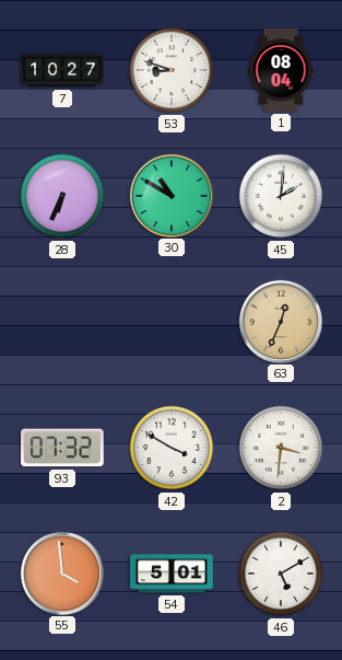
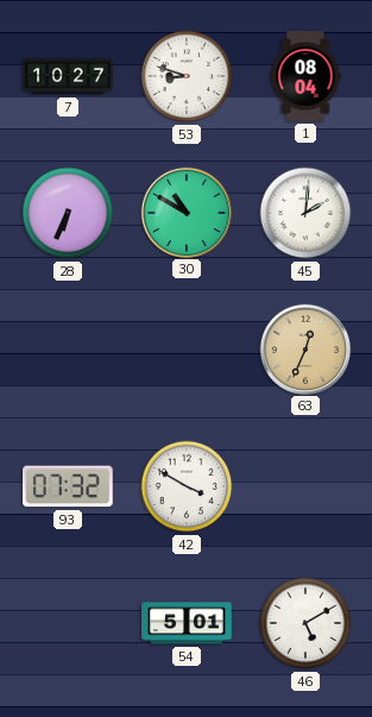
2: 3:31 -> none
55: 3:59 -> none
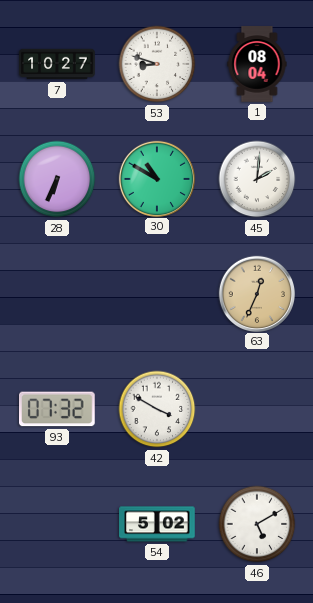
54: 5:01 -> 5:02
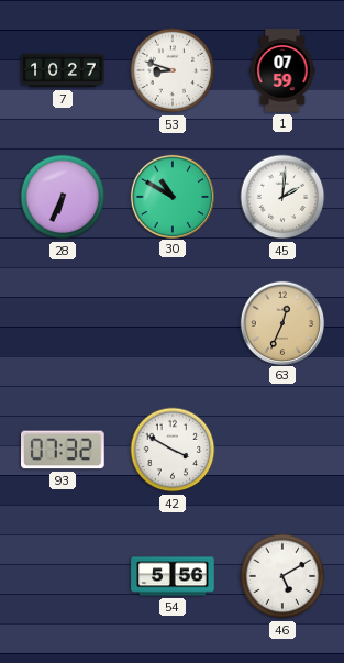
1: 08:04 -> 07:59
54: 5:02 -> 5:56
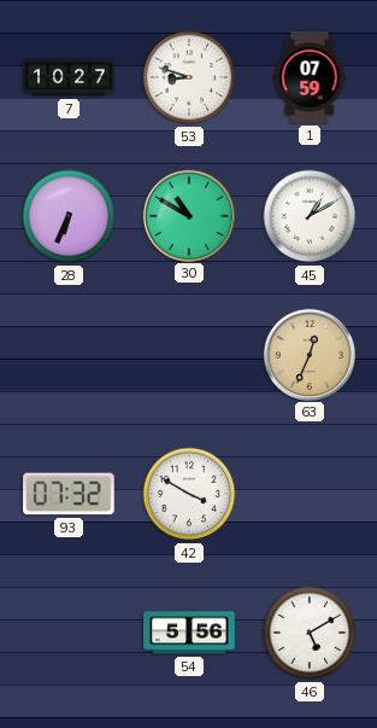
45: 2:01 -> 1:10
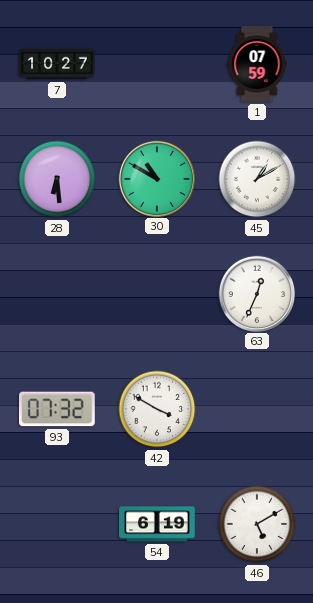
53: 8:48 -> none
28: 6:34 -> 6:29
63 dial: champagne -> white
54: 5:56 -> 6:19
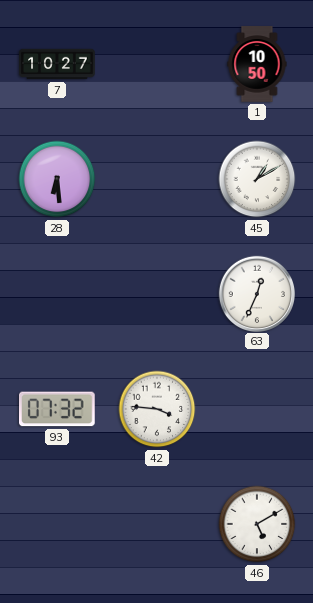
1: 07:59 -> 10:50
30: 10:50 -> none
42: 3:50 -> 3:46
54: 6:19 -> none
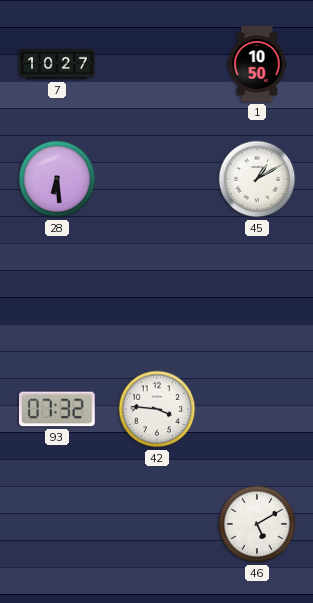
63: 12:34 -> none
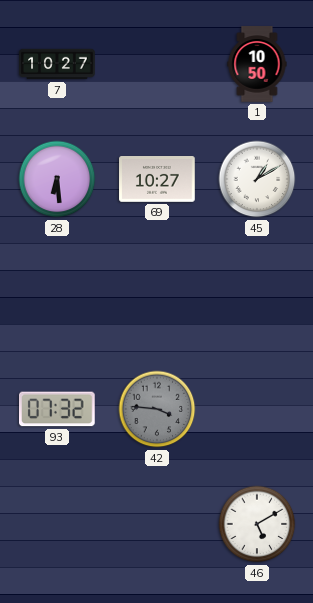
69: none -> 10:27
42 dial: white -> grey
